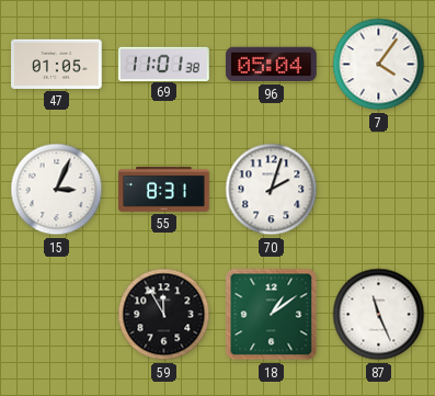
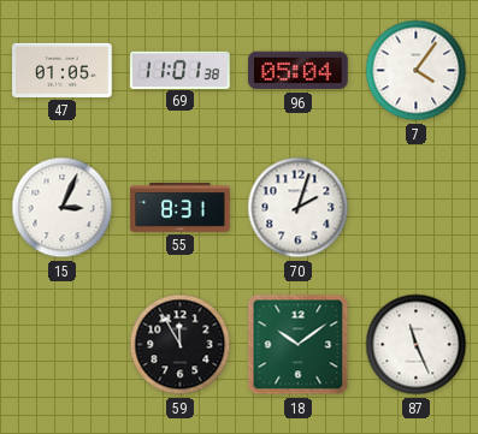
18: 1:09 -> 10:09
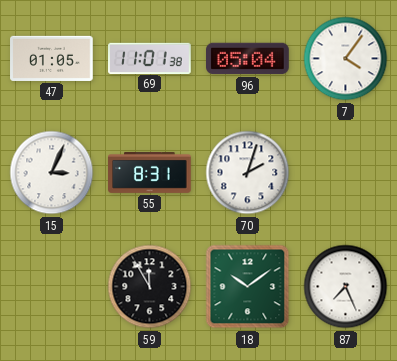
87: 11:26 -> 7:26
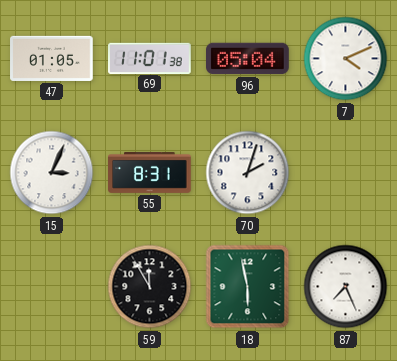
7: 4:06 -> 4:11
18: 10:09 -> 5:58
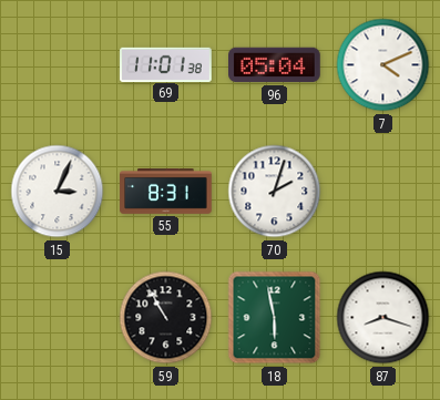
47: 01:05 -> none
59: 11:55 -> 10:55
87: 7:26 -> 8:18
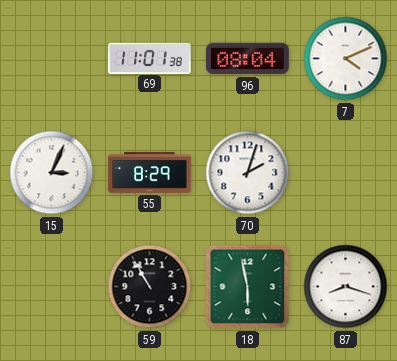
96: 05:04 -> 08:04
55: 8:31 -> 8:29
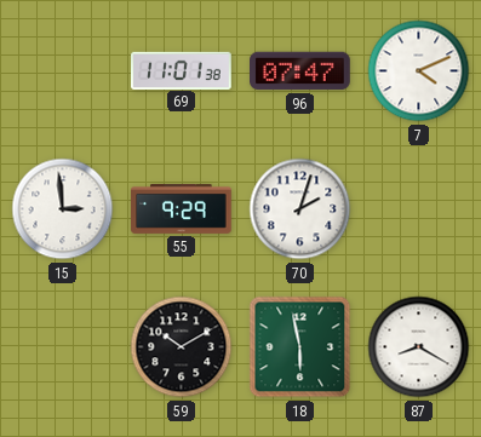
96: 08:04 -> 07:47
15: 3:04 -> 2:59
55: 8:29 -> 9:29
59: 10:55 -> 10:10
87: 8:18 -> 8:20
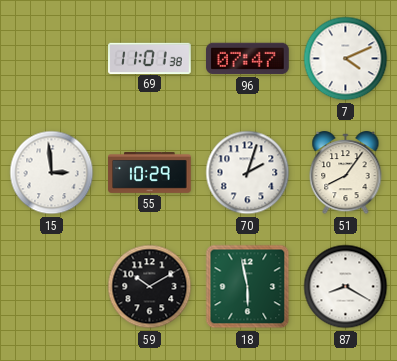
55: 9:29 -> 10:29
51: none -> 8:06
